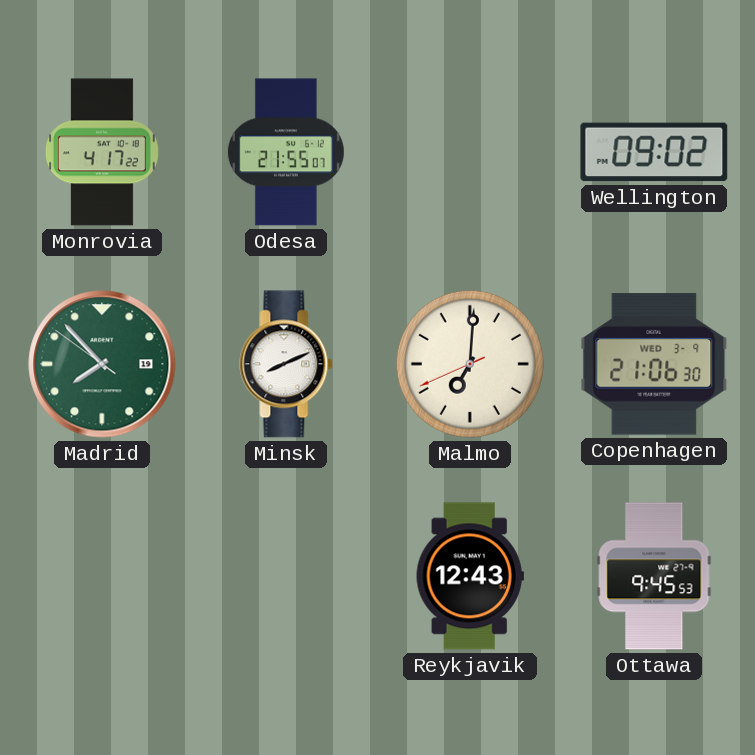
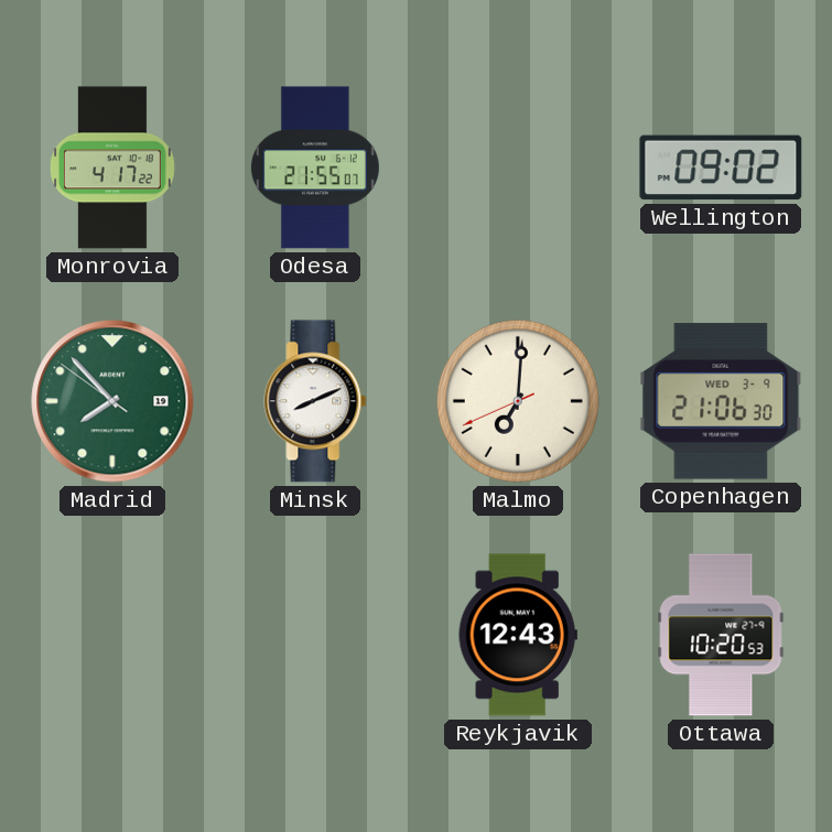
Ottawa: 9:45 -> 10:20
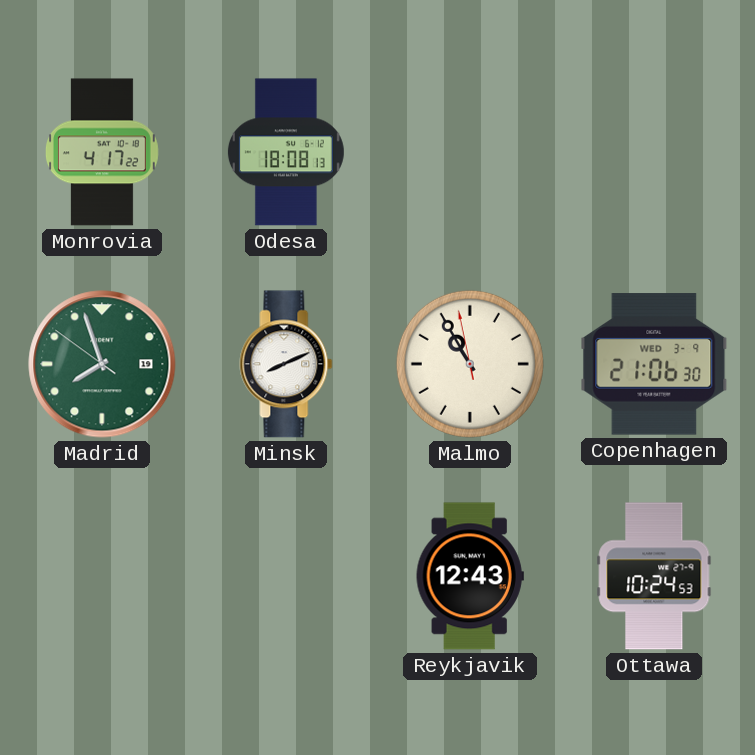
Odesa: 21:55 -> 18:08
Wellington: 09:02 -> none
Madrid: 7:52 -> 7:56
Malmo: 7:00 -> 10:54
Ottawa: 10:20 -> 10:24
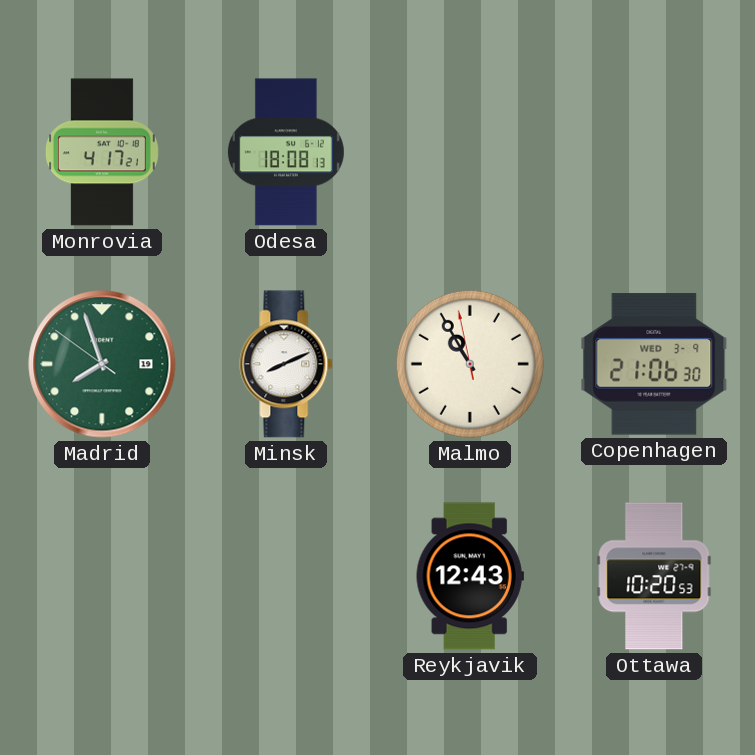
Monrovia: 4:17:22 -> 4:17:21
Ottawa: 10:24 -> 10:20
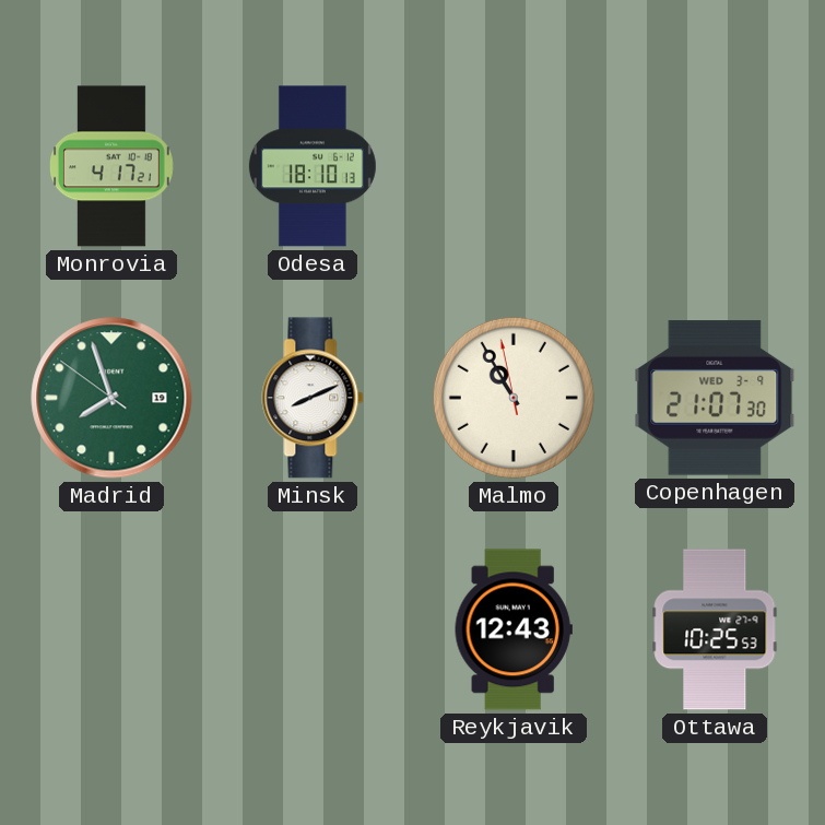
Odesa: 18:08 -> 18:10
Copenhagen: 21:06 -> 21:07
Ottawa: 10:20 -> 10:25
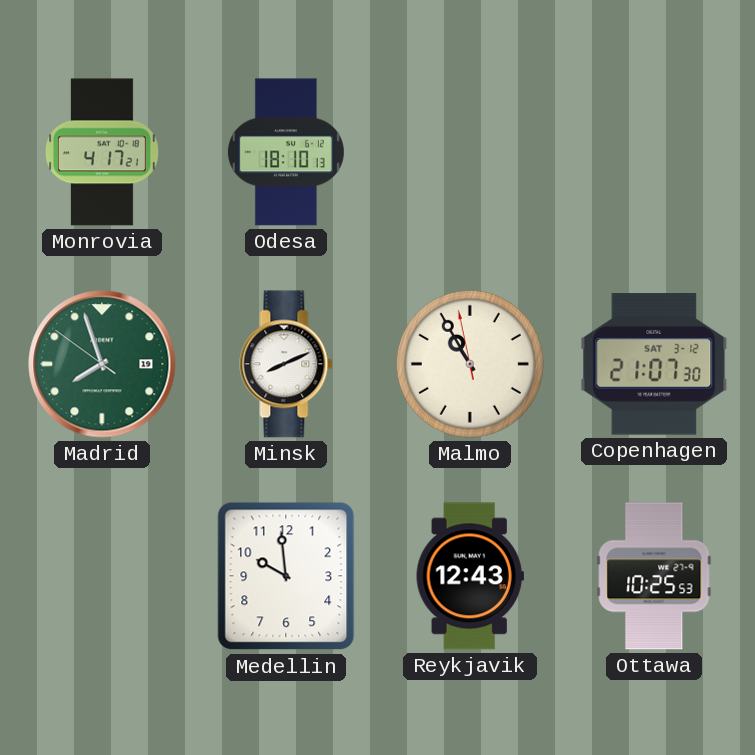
Copenhagen date: WED 3-9 -> SAT 3-12
Medellin: none -> 9:59
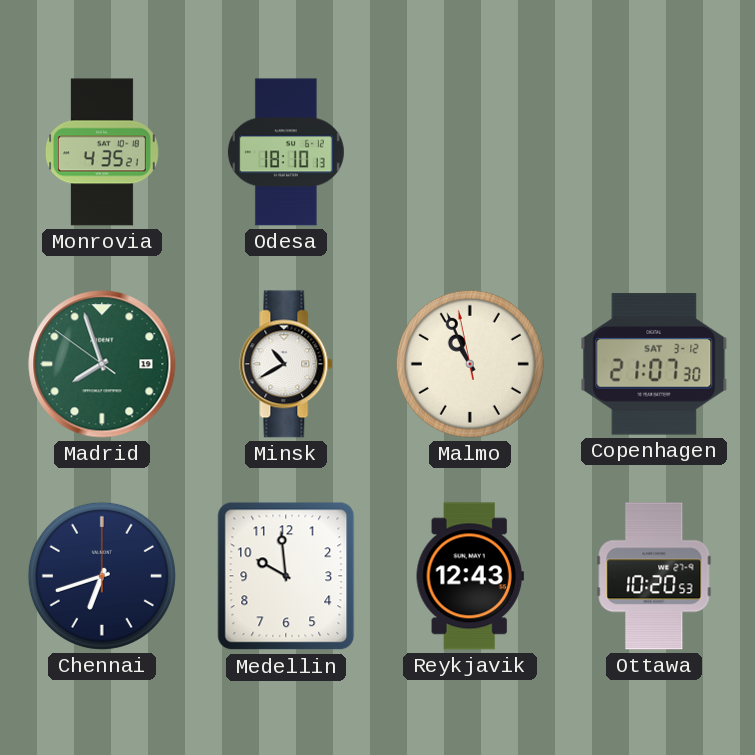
Monrovia: 4:17 -> 4:35
Minsk: 8:11 -> 10:40
Malmo: 10:54 -> 10:55
Chennai: none -> 6:42
Ottawa: 10:25 -> 10:20
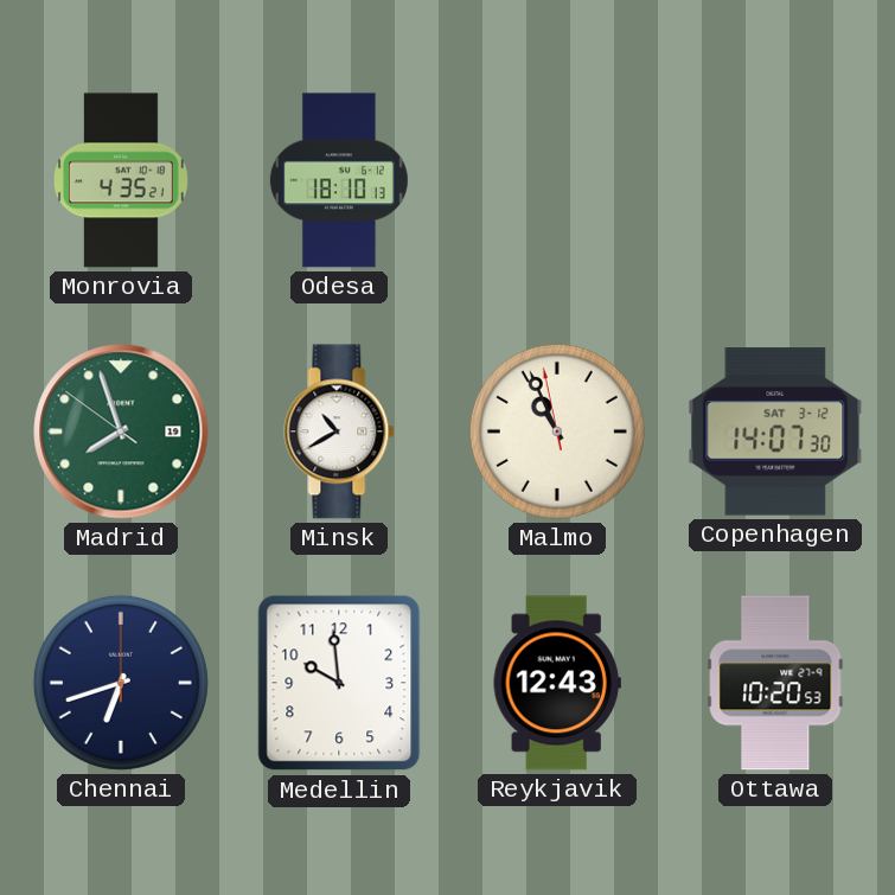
Copenhagen: 21:07 -> 14:07
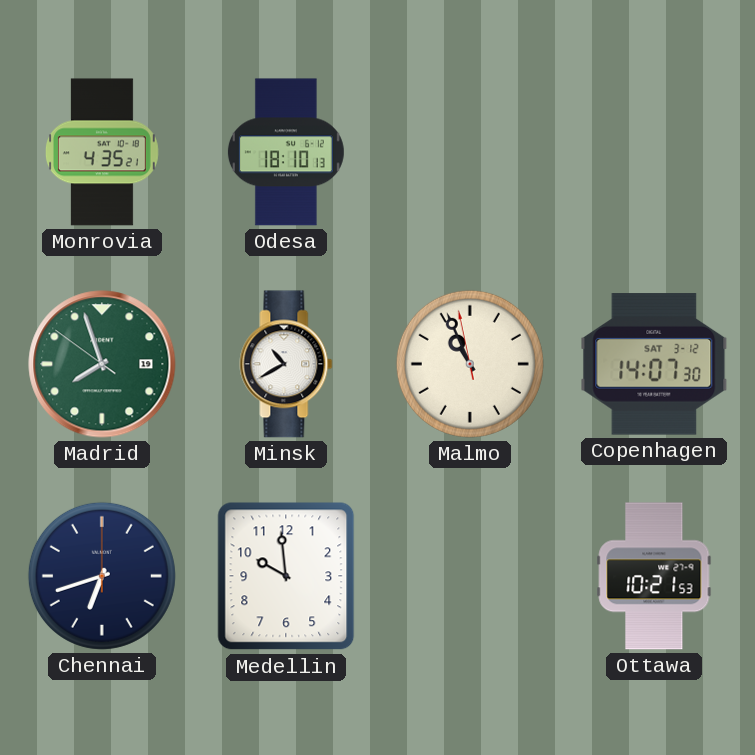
Reykjavik: 12:43 -> none
Ottawa: 10:20 -> 10:21
